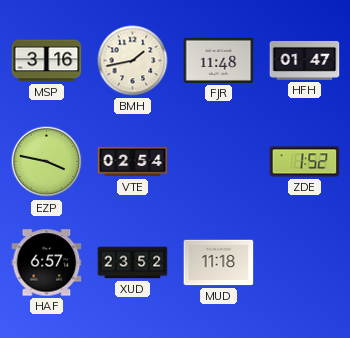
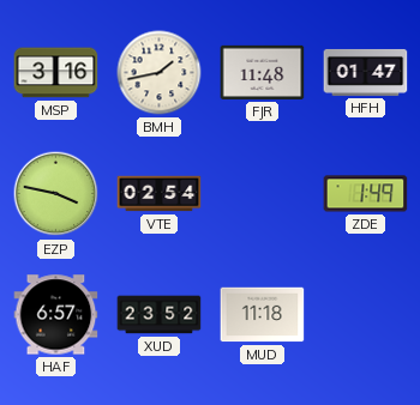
ZDE: 1:52 -> 1:49
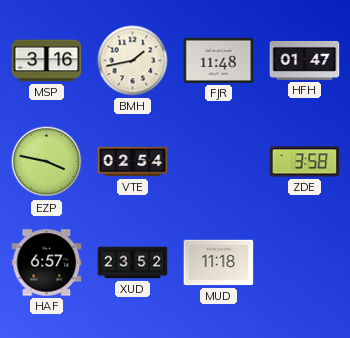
ZDE: 1:49 -> 3:58
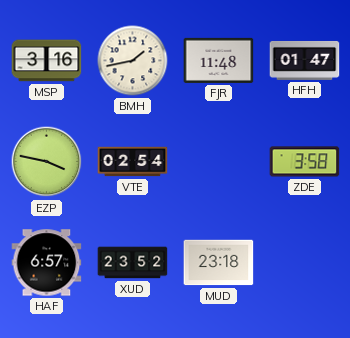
MUD: 11:18 -> 23:18
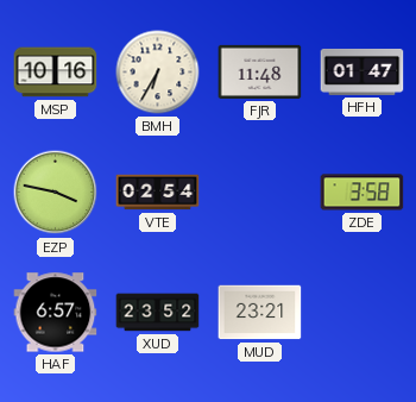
MSP: 3:16 -> 10:16
BMH: 1:43 -> 6:35
MUD: 23:18 -> 23:21
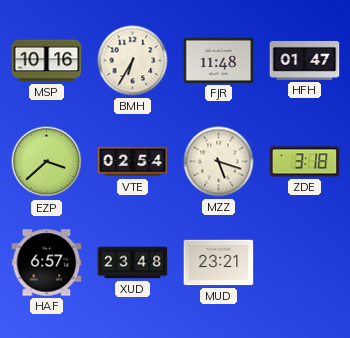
EZP: 3:47 -> 3:38
MZZ: none -> 5:18
ZDE: 3:58 -> 3:18
XUD: 23:52 -> 23:48
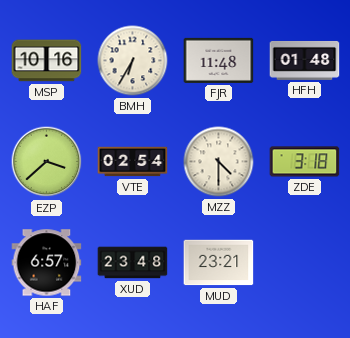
HFH: 01:47 -> 01:48
MZZ: 5:18 -> 4:30
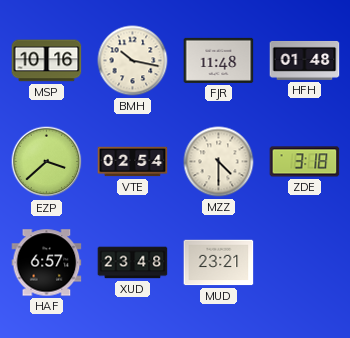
BMH: 6:35 -> 10:17
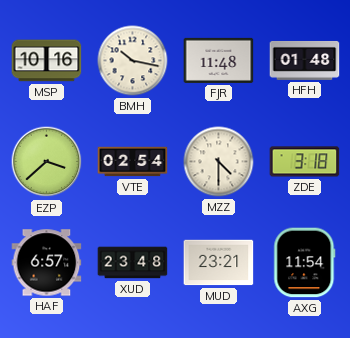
AXG: none -> 11:54
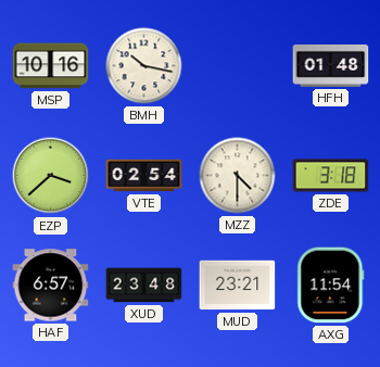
FJR: 11:48 -> none
